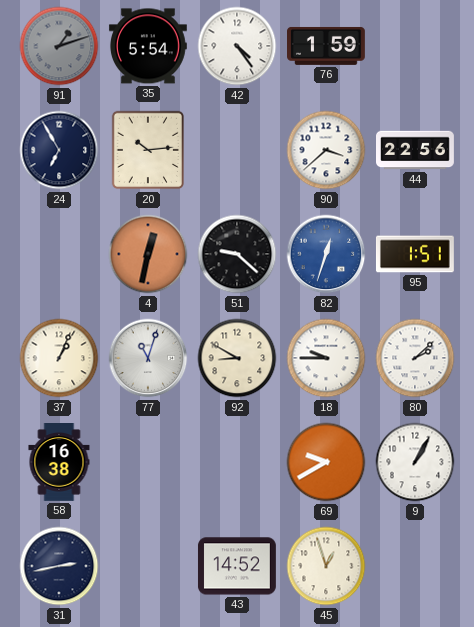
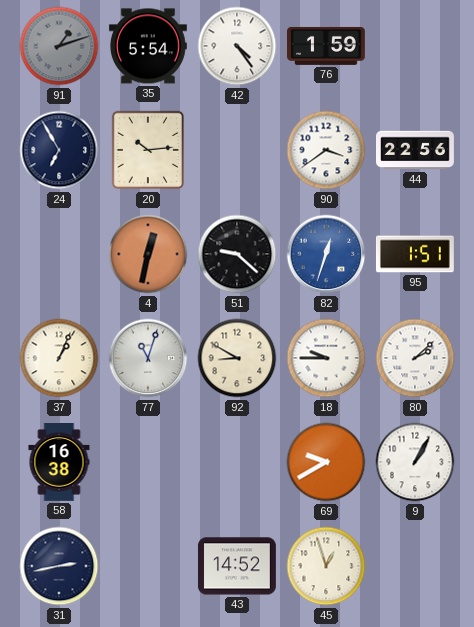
90: 3:38 -> 3:39
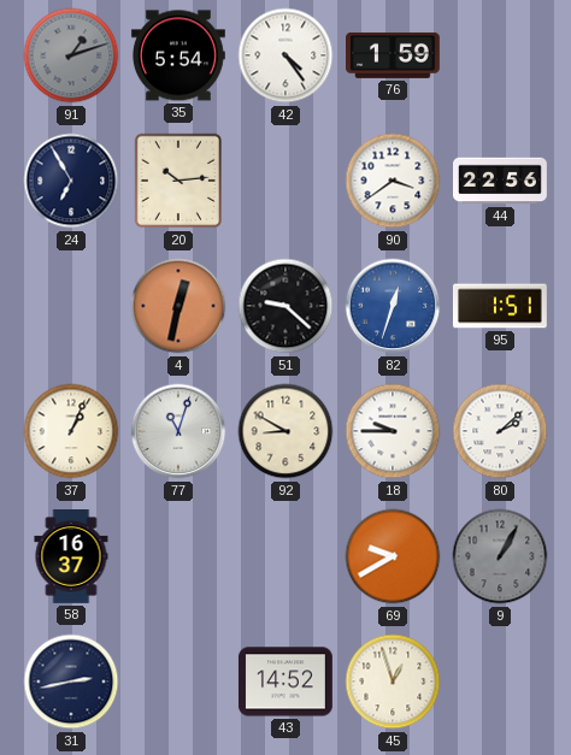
58: 16:38 -> 16:37
9 dial: white -> grey
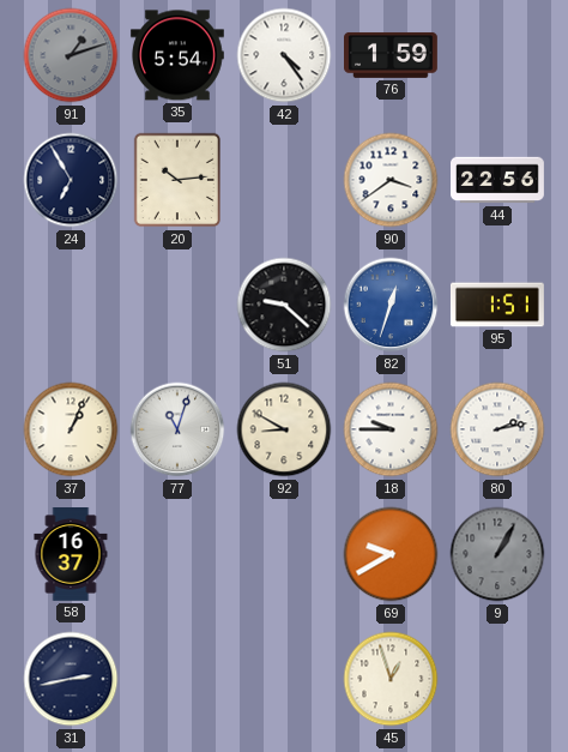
4: 12:32 -> none
80: 2:08 -> 2:13
43: 14:52 -> none
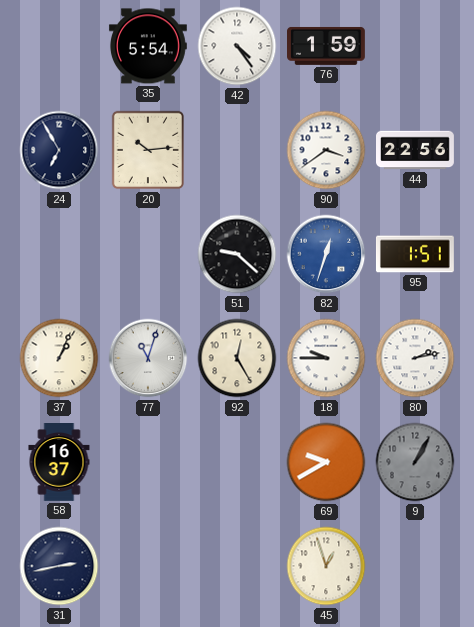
91: 1:12 -> none
92: 8:50 -> 12:25
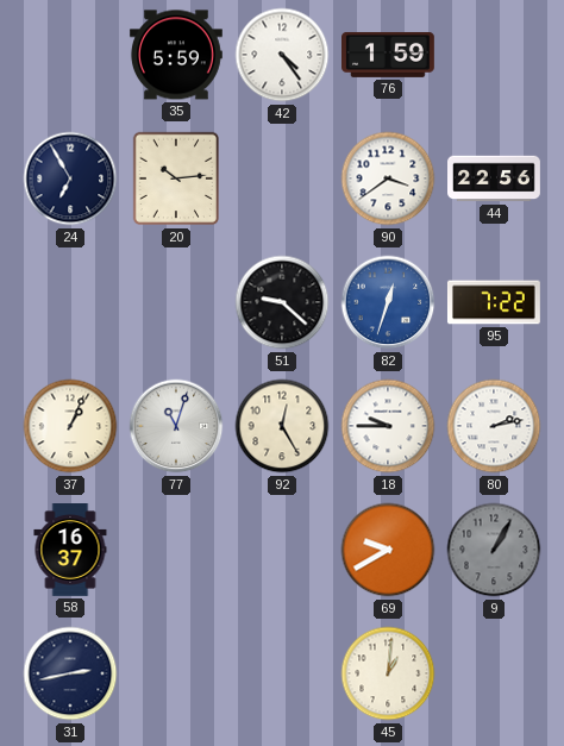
35: 5:54 -> 5:59
95: 1:51 -> 7:22
45: 12:57 -> 1:01
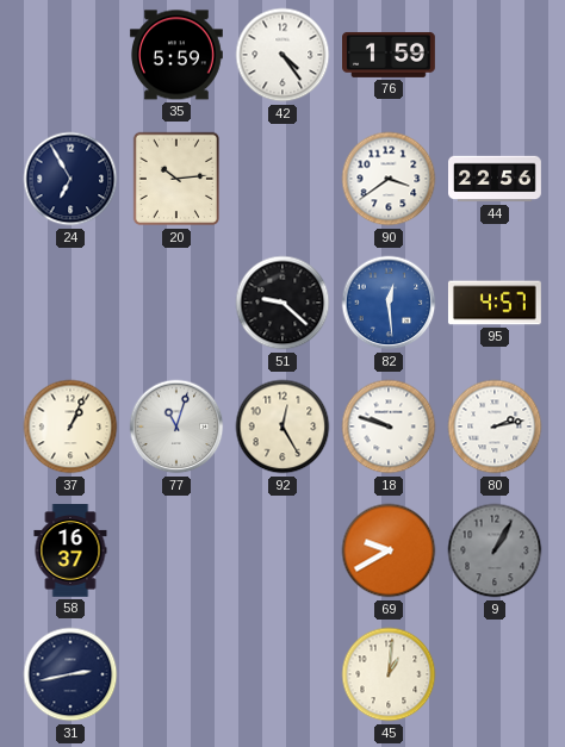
82: 12:33 -> 12:29
95: 7:22 -> 4:57
18: 9:45 -> 9:48
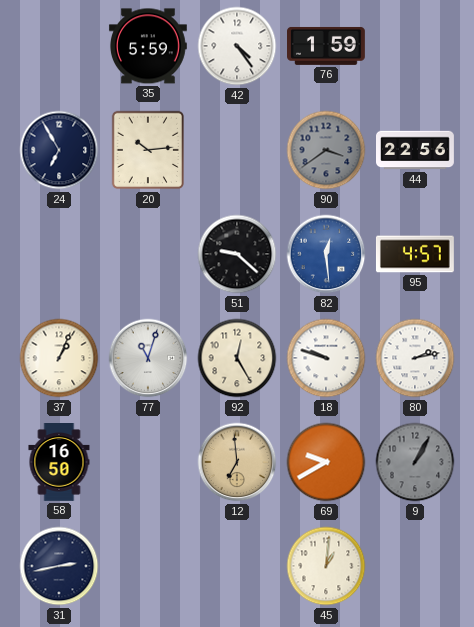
90 dial: white -> grey
58: 16:37 -> 16:50
12: none -> 6:59
